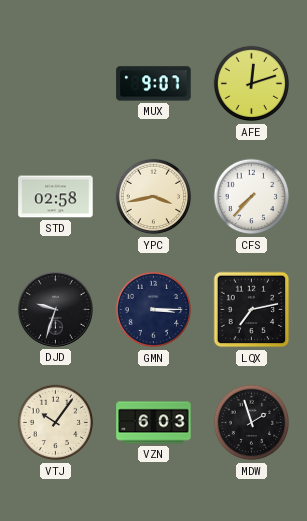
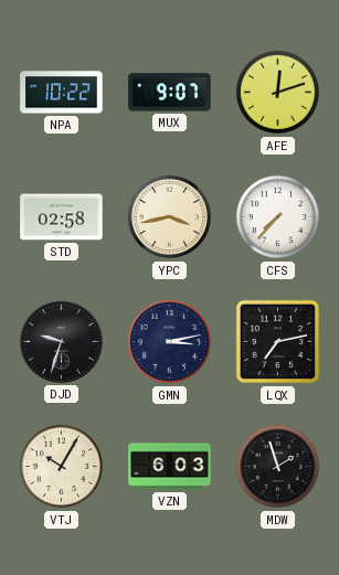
NPA: none -> 10:22
GMN: 3:15 -> 3:13
VTJ: 10:06 -> 10:05
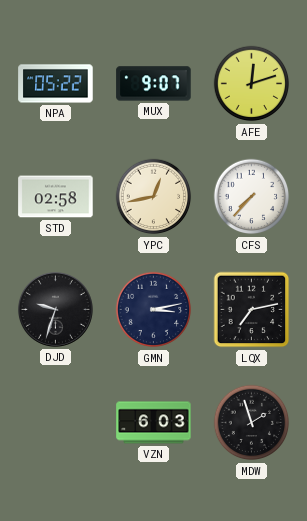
NPA: 10:22 -> 05:22
YPC: 3:43 -> 12:43
VTJ: 10:05 -> none
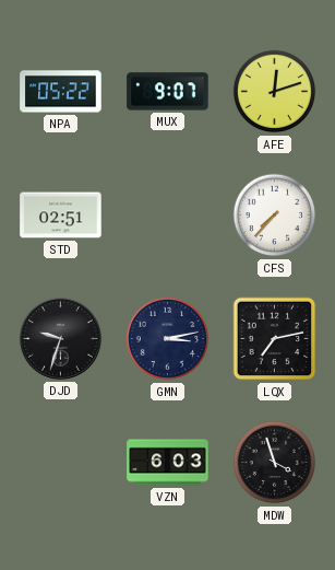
STD: 02:58 -> 02:51
YPC: 12:43 -> none
MDW: 1:57 -> 3:57
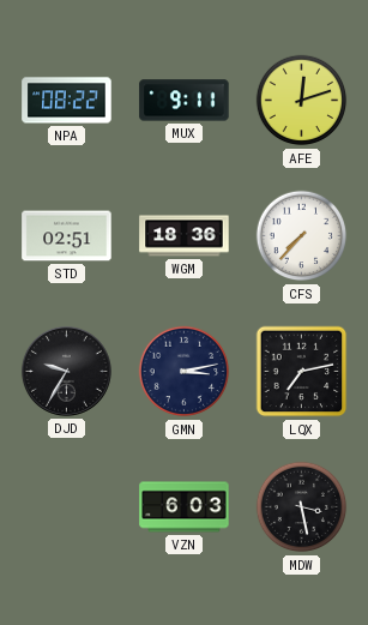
NPA: 05:22 -> 08:22
MUX: 9:07 -> 9:11
WGM: none -> 18:36
DJD: 9:33 -> 9:35
MDW: 3:57 -> 3:28
